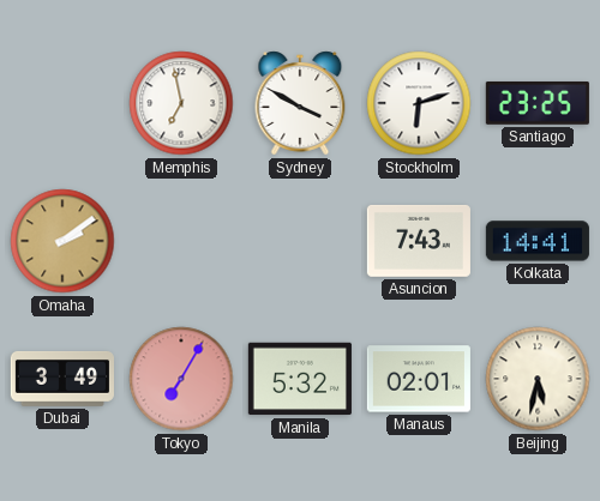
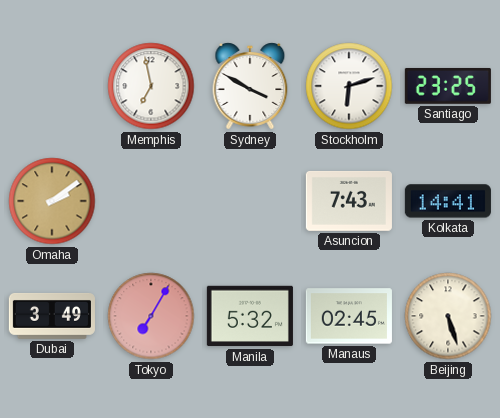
Manaus: 02:01 -> 02:45
Beijing: 5:32 -> 5:27
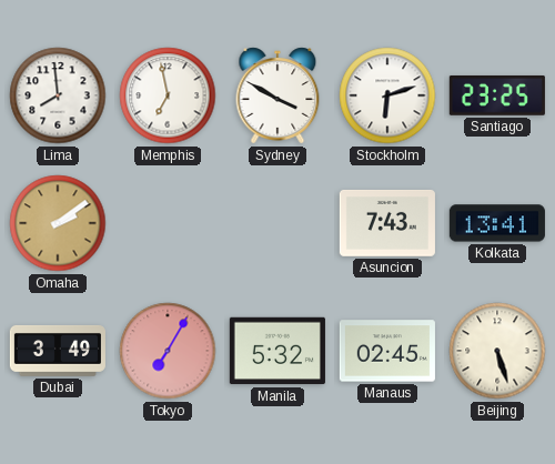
Lima: none -> 7:59
Kolkata: 14:41 -> 13:41
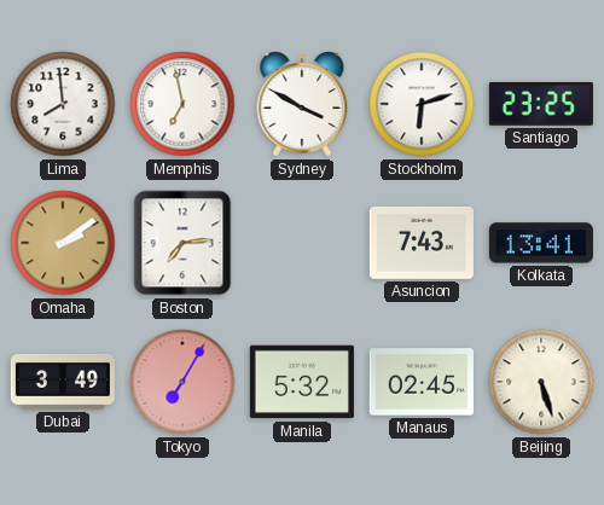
Boston: none -> 7:14
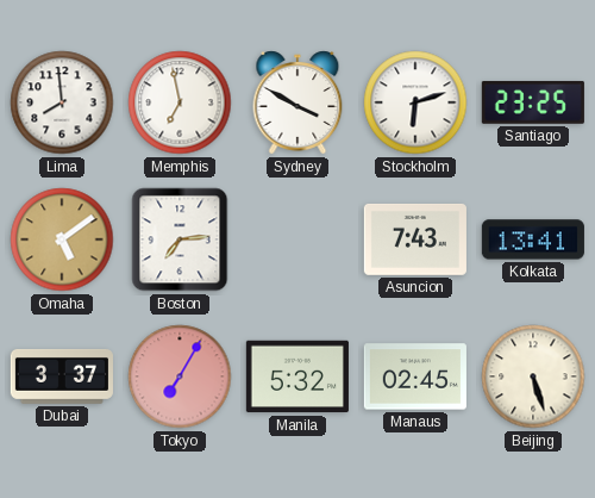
Omaha: 2:09 -> 5:09
Dubai: 3:49 -> 3:37
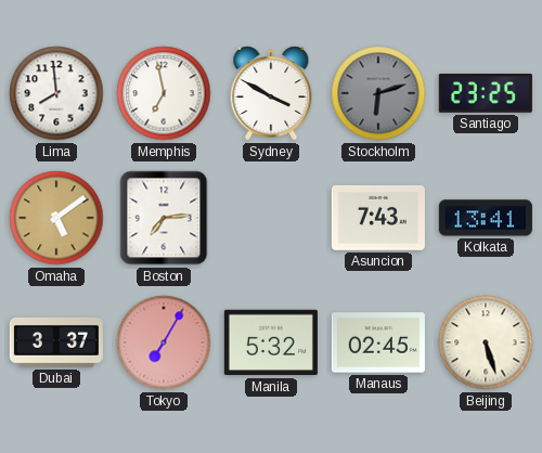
Stockholm dial: white -> grey
